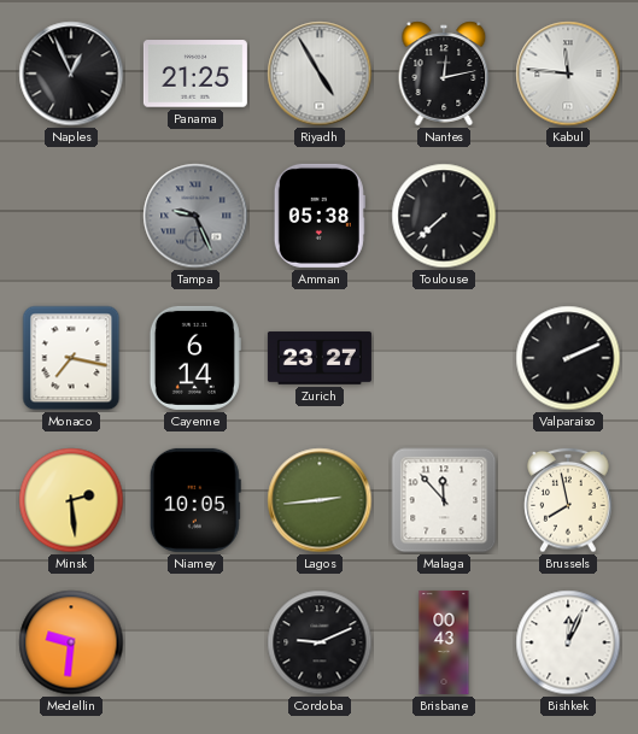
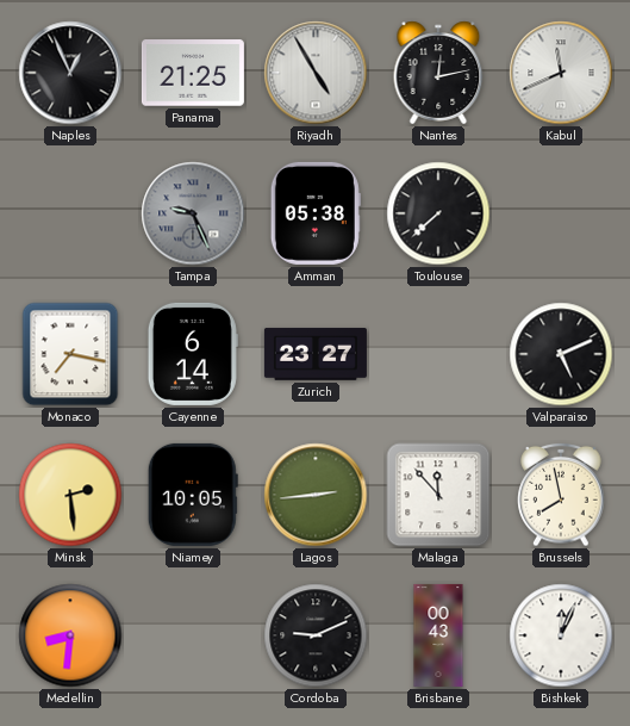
Kabul: 11:46 -> 11:41
Valparaiso: 2:11 -> 5:11
Medellin: 9:31 -> 8:31
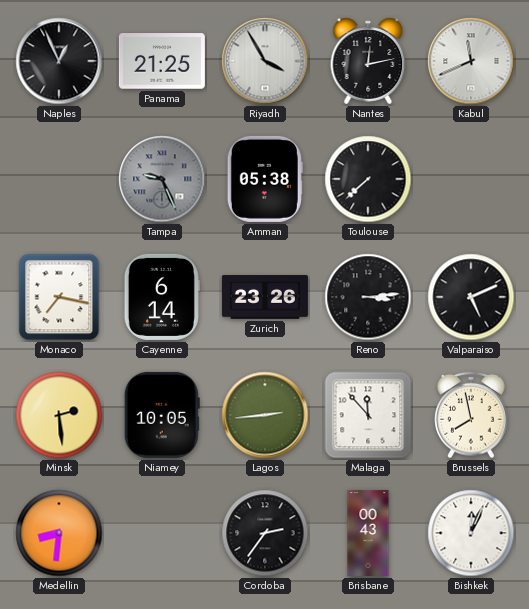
Riyadh: 4:55 -> 3:55
Zurich: 23:27 -> 23:26
Reno: none -> 3:14
Cordoba: 9:11 -> 2:36
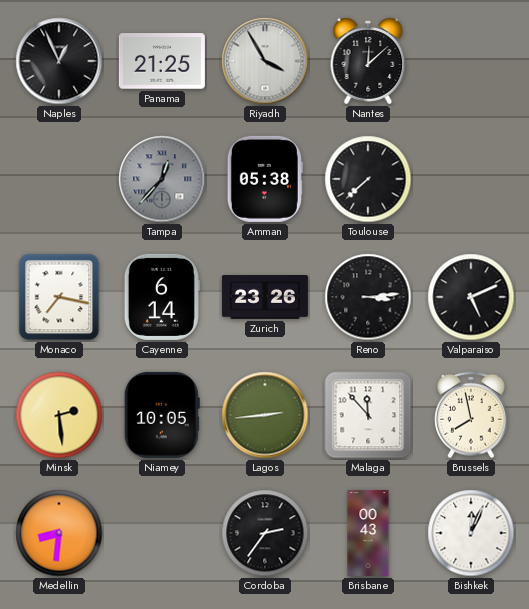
Nantes: 12:13 -> 12:08
Kabul: 11:41 -> none
Tampa: 9:26 -> 12:37
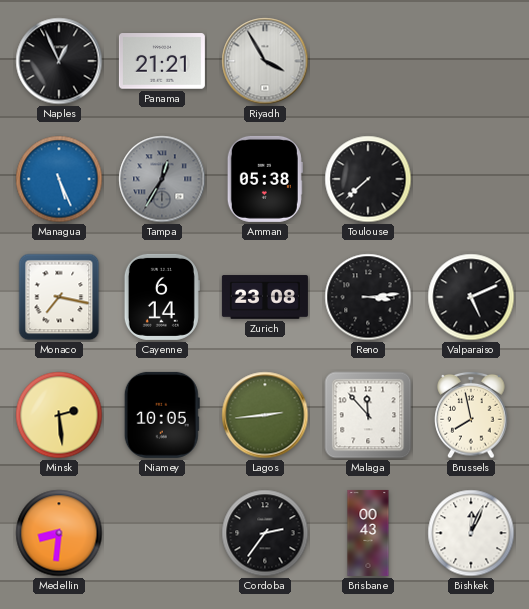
Panama: 21:25 -> 21:21
Nantes: 12:08 -> none
Managua: none -> 5:26
Tampa: 12:37 -> 12:35
Zurich: 23:26 -> 23:08
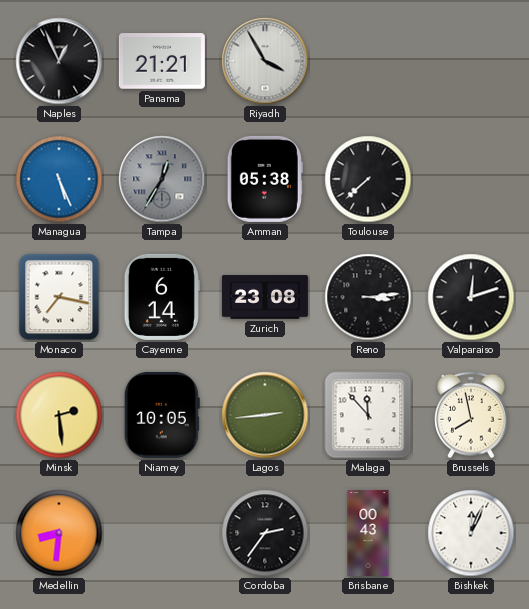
Valparaiso: 5:11 -> 12:12
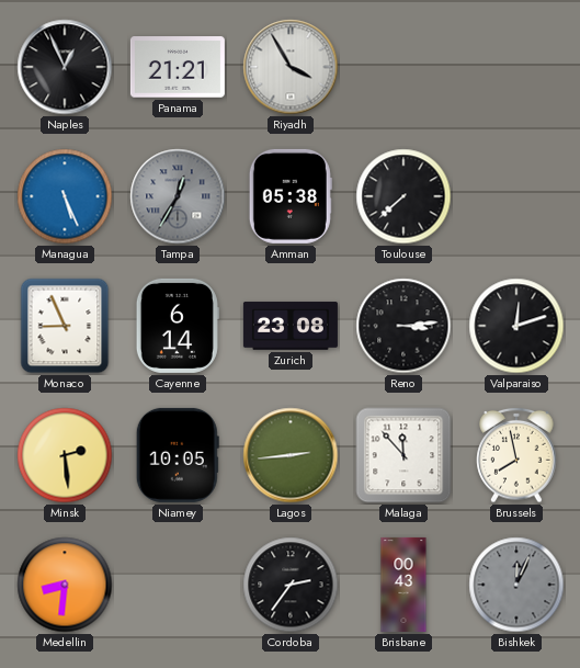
Monaco: 7:17 -> 8:56
Bishkek dial: white -> grey
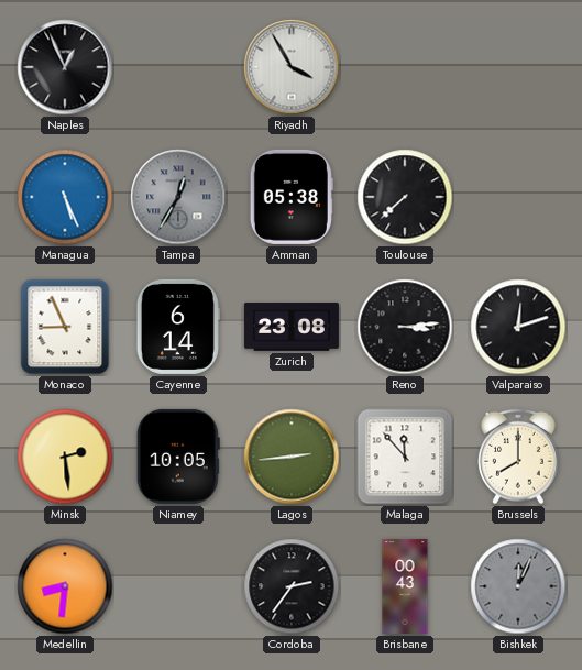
Panama: 21:21 -> none
Brussels: 7:58 -> 8:00
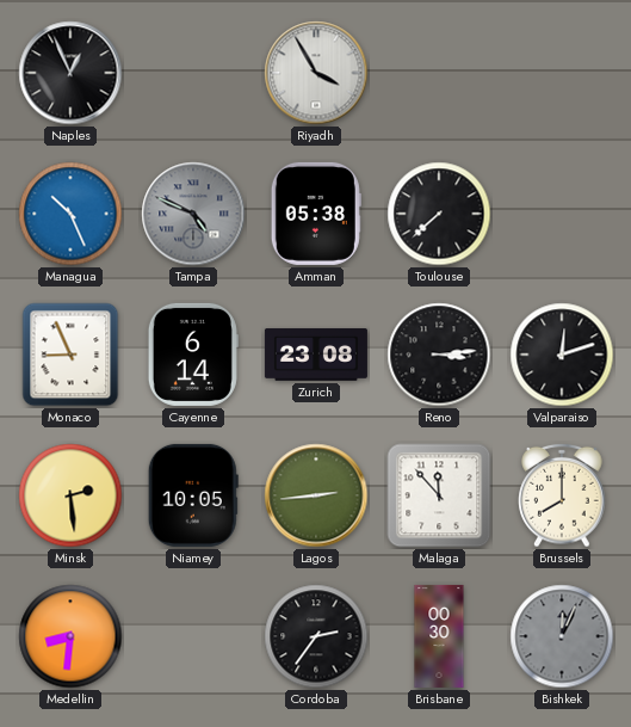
Managua: 5:26 -> 10:26
Tampa: 12:35 -> 4:49
Brisbane: 00:43 -> 00:30
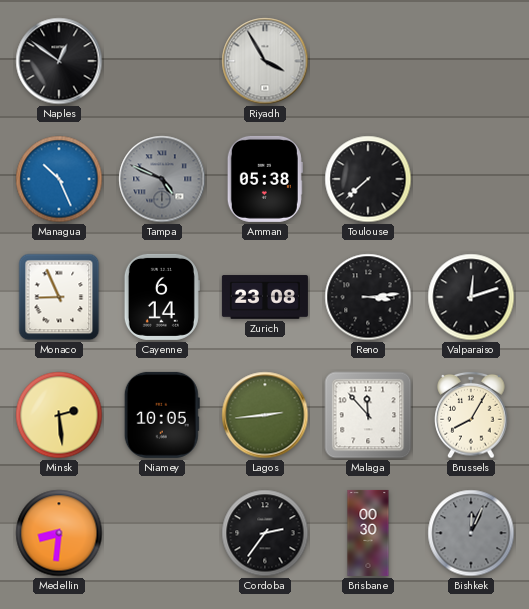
Naples: 12:56 -> 12:51
Brussels: 8:00 -> 8:05
